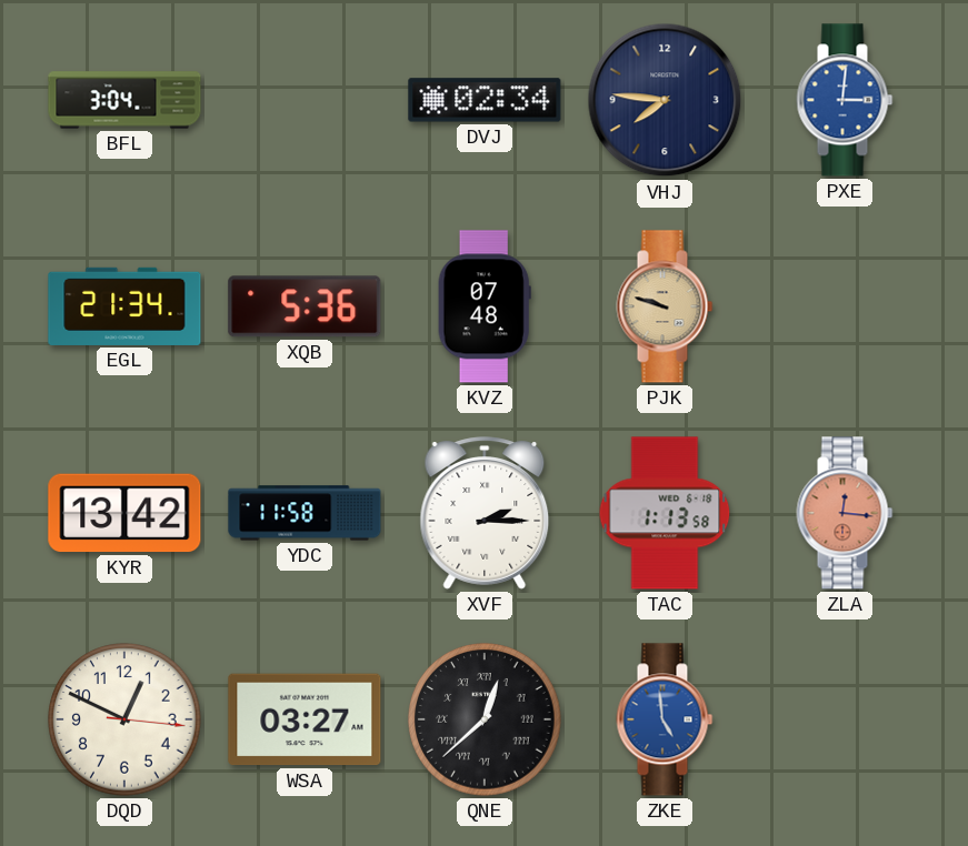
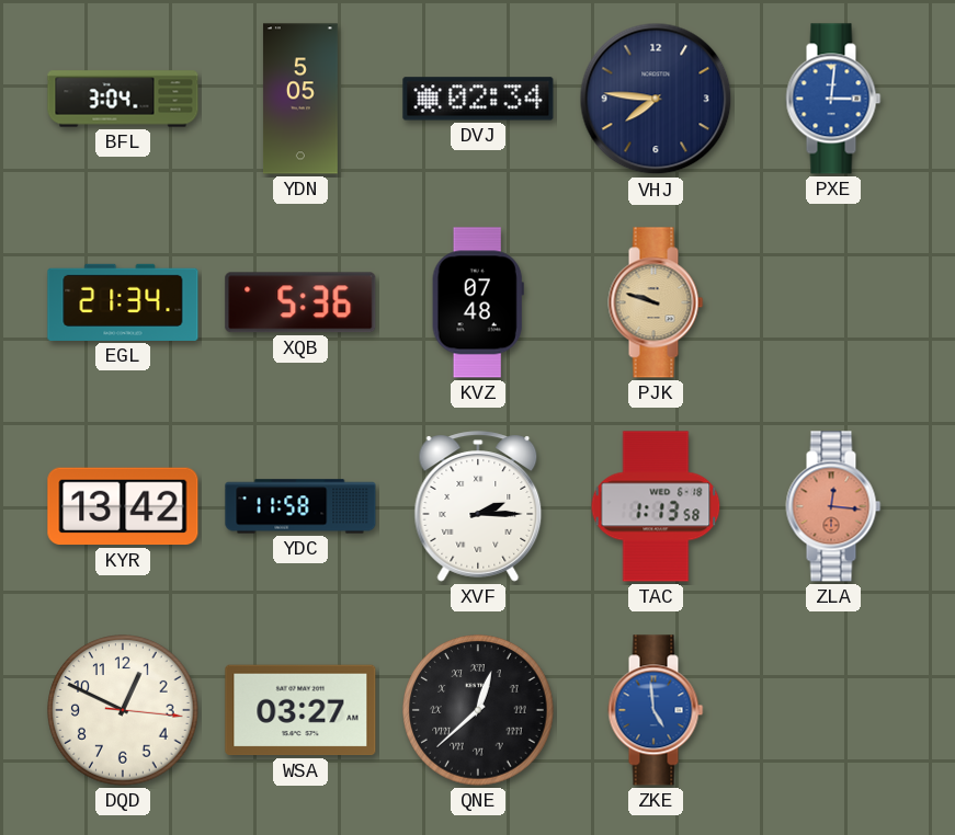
YDN: none -> 5:05
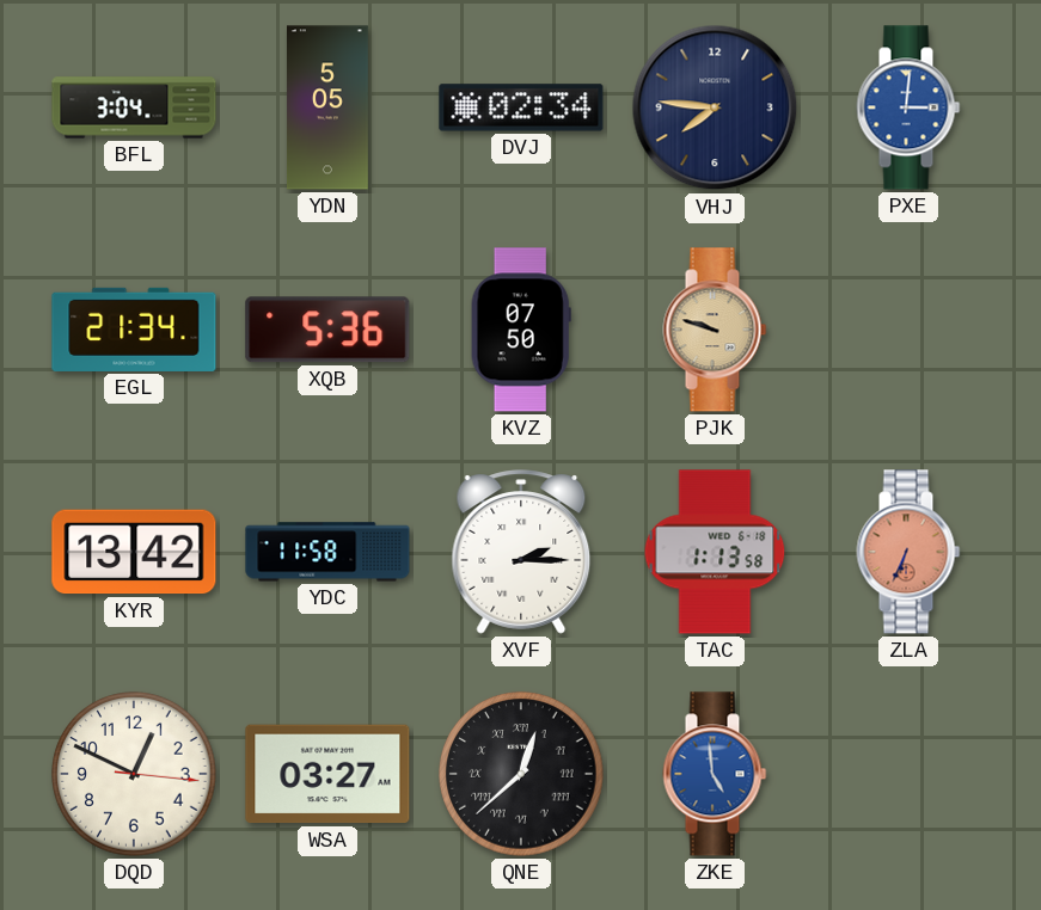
KVZ: 07:48 -> 07:50
ZLA: 12:16 -> 6:34
